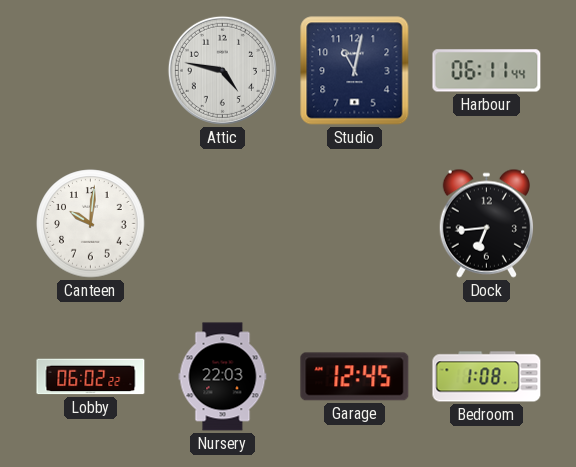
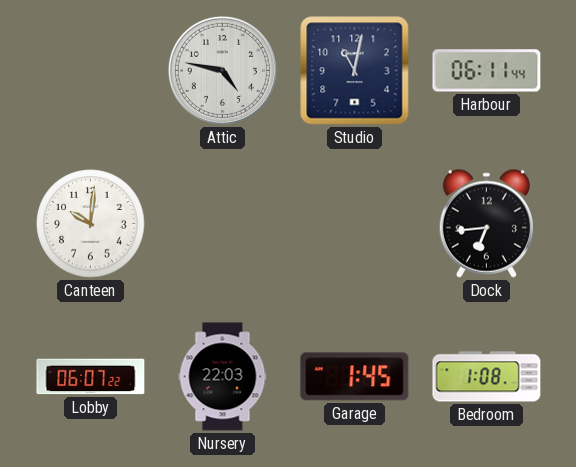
Lobby: 06:02 -> 06:07
Garage: 12:45 -> 1:45
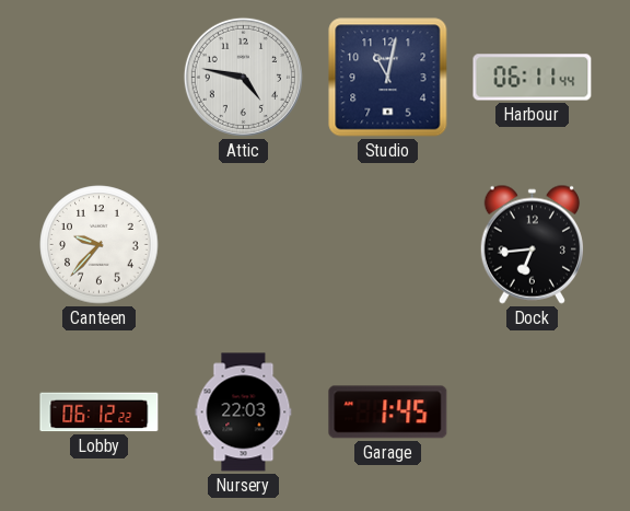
Canteen: 10:01 -> 9:37
Lobby: 06:07 -> 06:12
Bedroom: 1:08 -> none
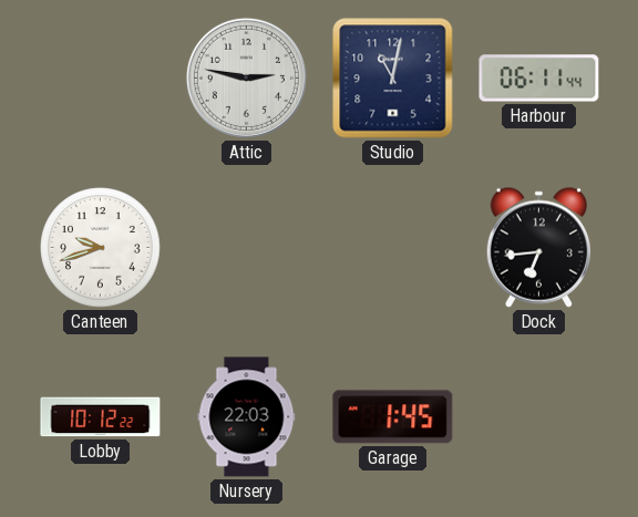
Attic: 4:47 -> 2:47
Canteen: 9:37 -> 9:42
Lobby: 06:12 -> 10:12
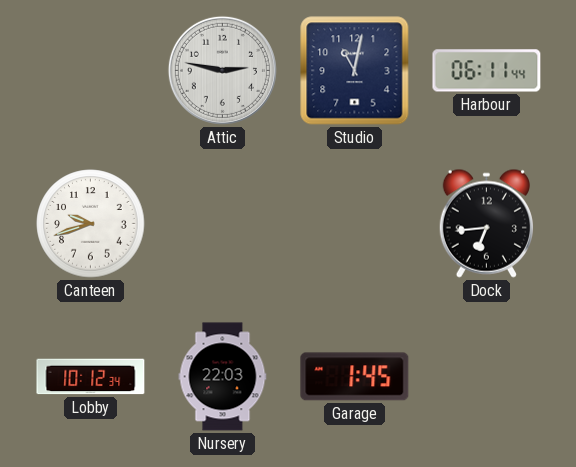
Lobby: 10:12:22 -> 10:12:34
